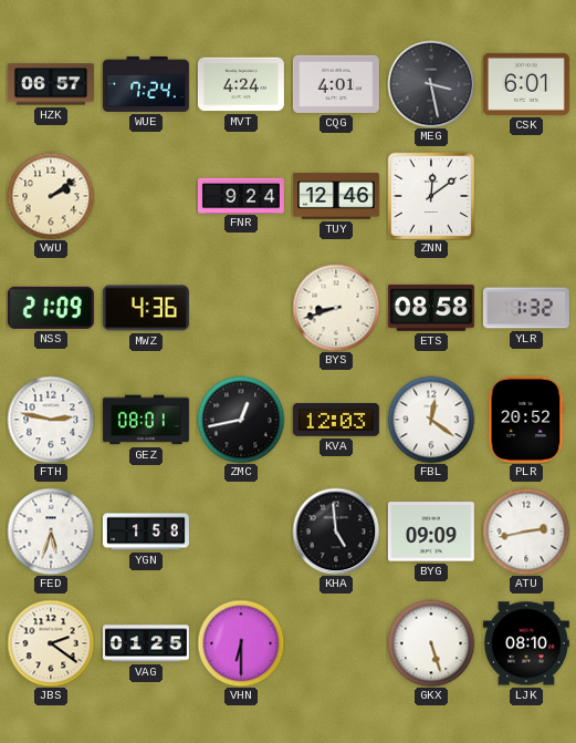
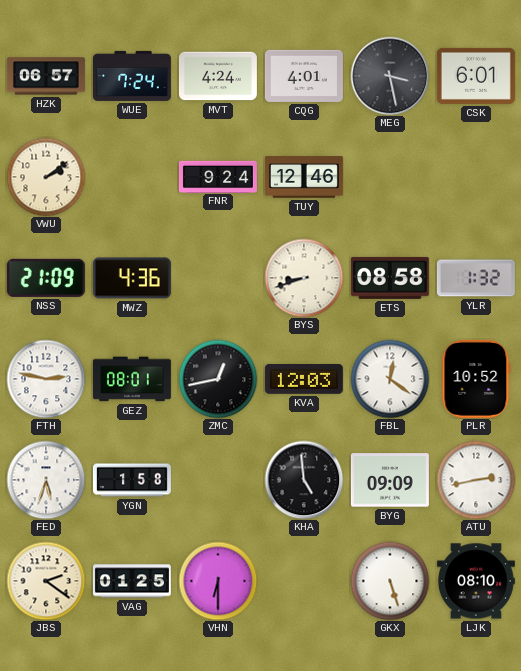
ZNN: 12:09 -> none
PLR: 20:52 -> 10:52
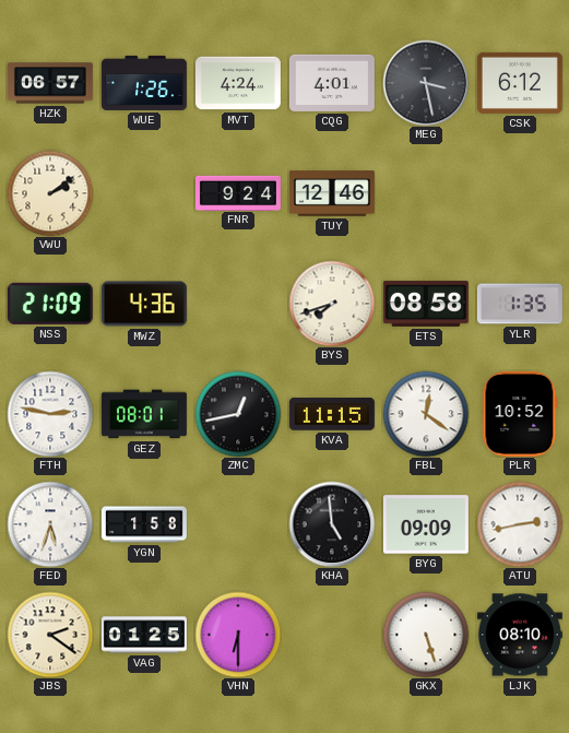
WUE: 7:24 -> 1:26
CSK: 6:01 -> 6:12
BYS: 8:42 -> 7:42
YLR: 1:32 -> 1:35
KVA: 12:03 -> 11:15
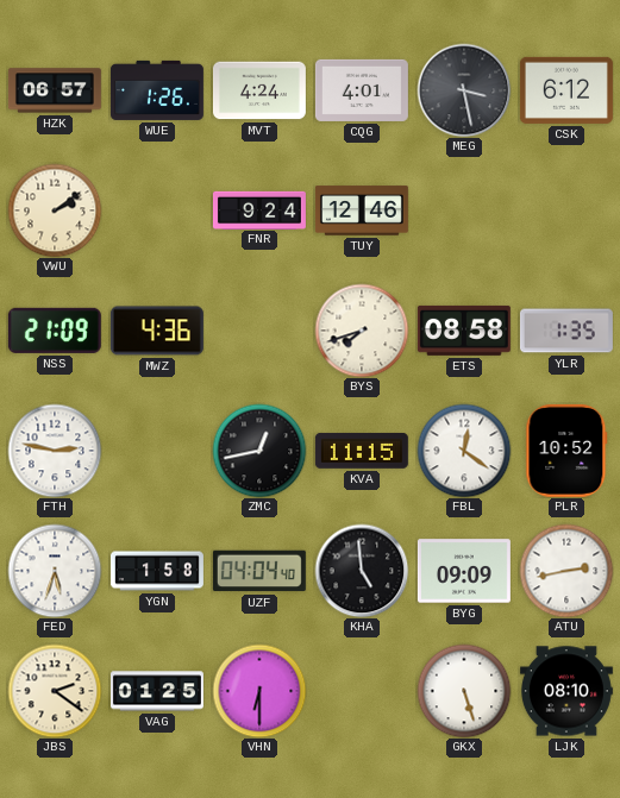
GEZ: 08:01 -> none
UZF: none -> 04:04
